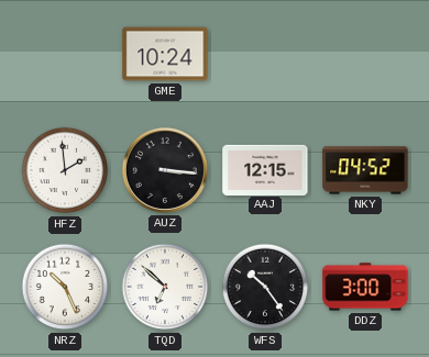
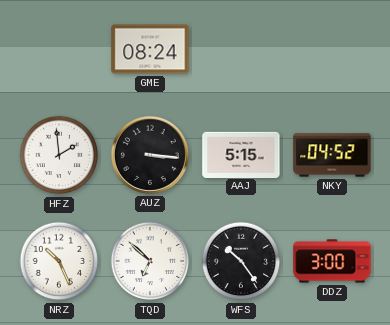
GME: 10:24 -> 08:24
AAJ: 12:15 -> 5:15
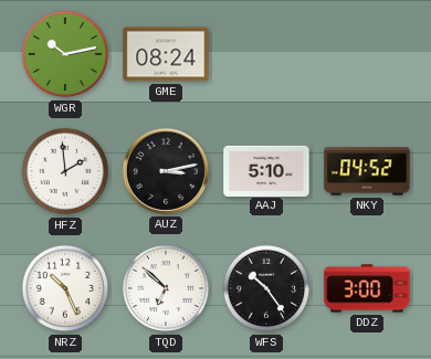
WGR: none -> 10:13
AUZ: 3:16 -> 3:13
AAJ: 5:15 -> 5:10
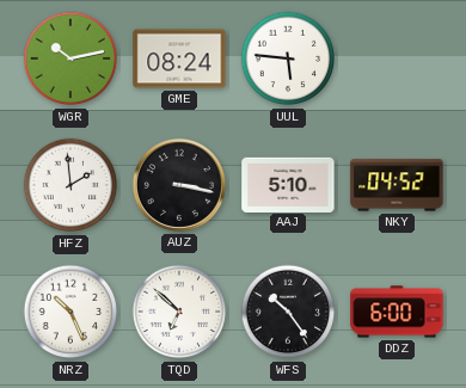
UUL: none -> 5:46
AUZ: 3:13 -> 3:17
DDZ: 3:00 -> 6:00
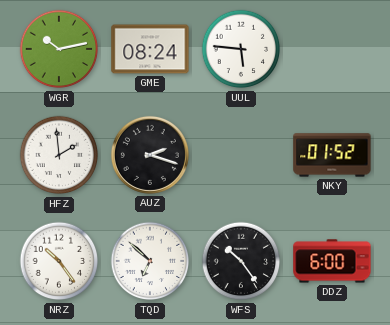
AUZ: 3:17 -> 2:18
AAJ: 5:10 -> none
NKY: 04:52 -> 01:52
NRZ: 10:26 -> 10:24
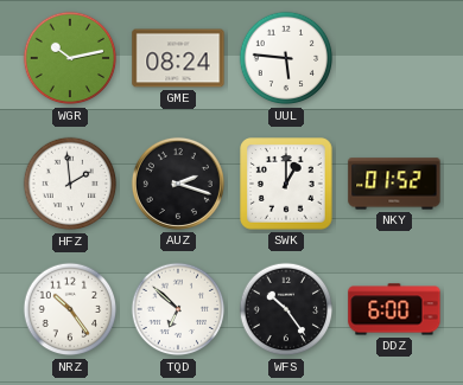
SWK: none -> 1:00
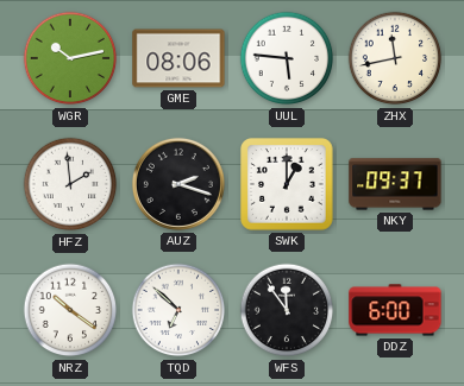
GME: 08:24 -> 08:06
ZHX: none -> 11:43
NKY: 01:52 -> 09:37
NRZ: 10:24 -> 10:21
WFS: 10:24 -> 11:54
